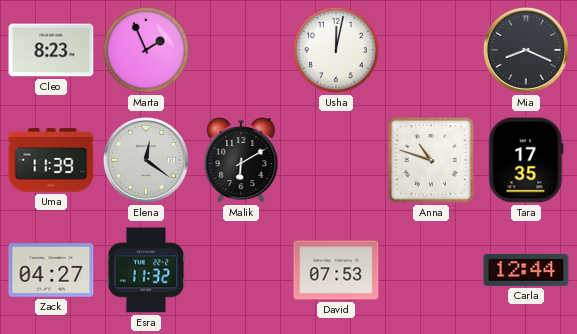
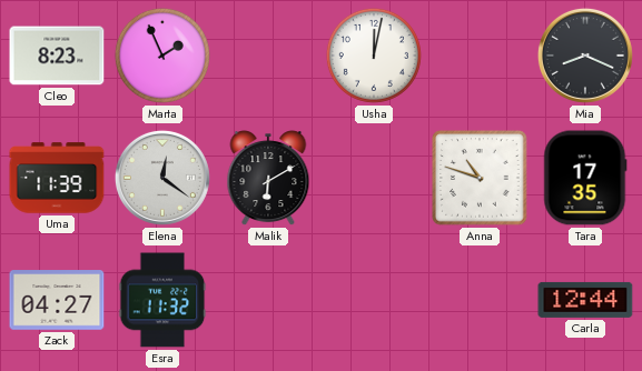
David: 07:53 -> none
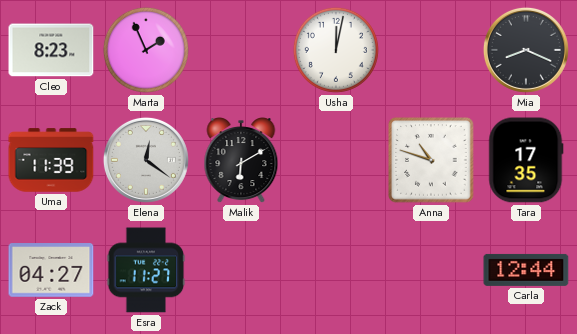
Esra: 11:32 -> 11:27
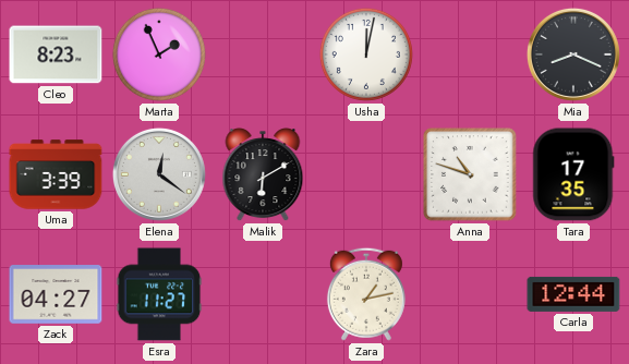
Uma: 11:39 -> 3:39
Zara: none -> 1:13
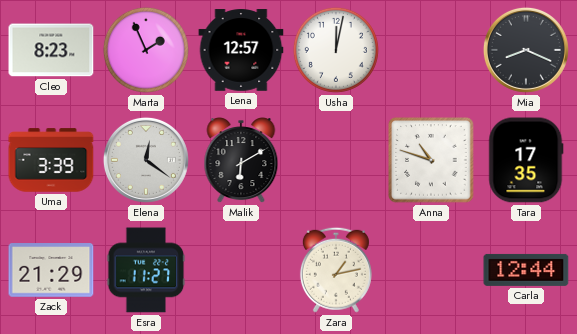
Lena: none -> 12:57
Zack: 04:27 -> 21:29
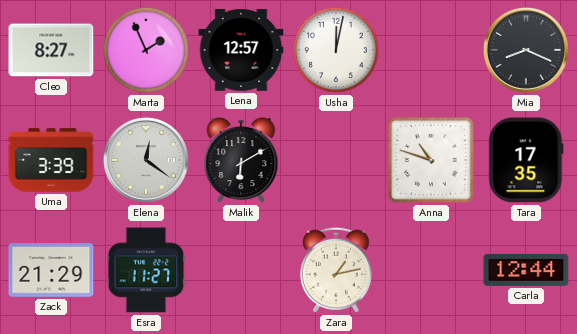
Cleo: 8:23 -> 8:27
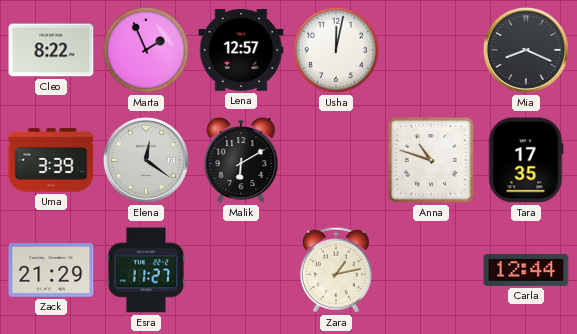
Cleo: 8:27 -> 8:22
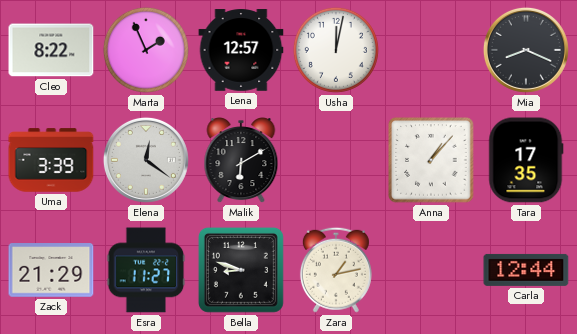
Anna: 10:48 -> 1:07
Bella: none -> 8:48
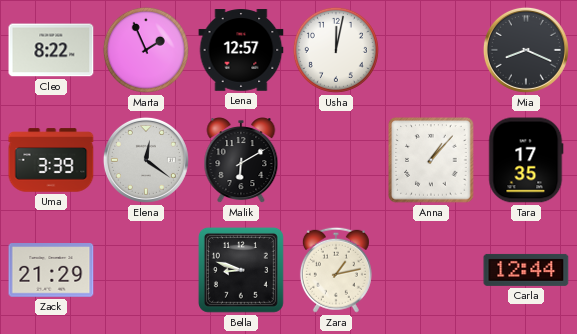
Esra: 11:27 -> none
